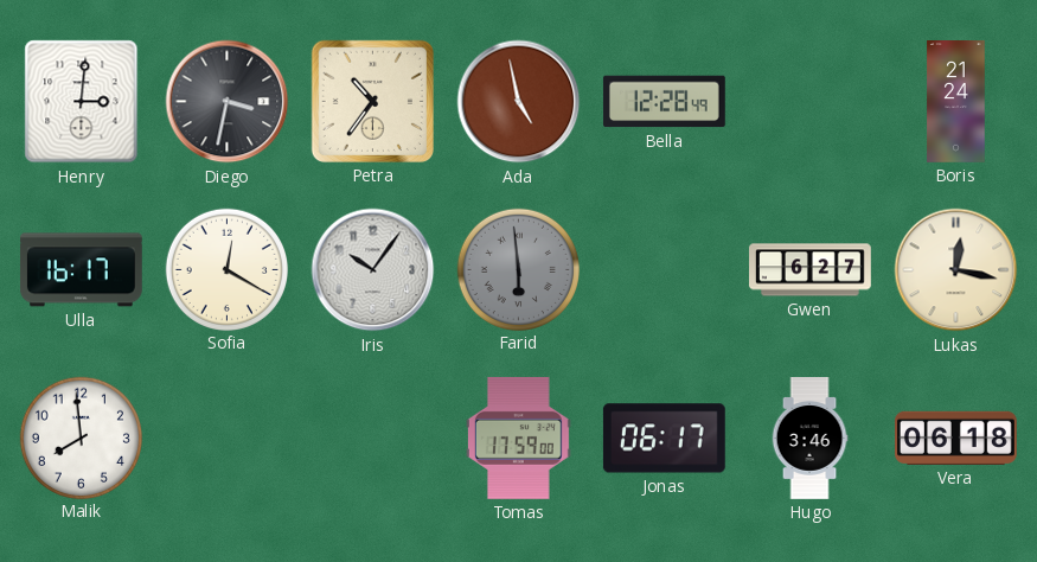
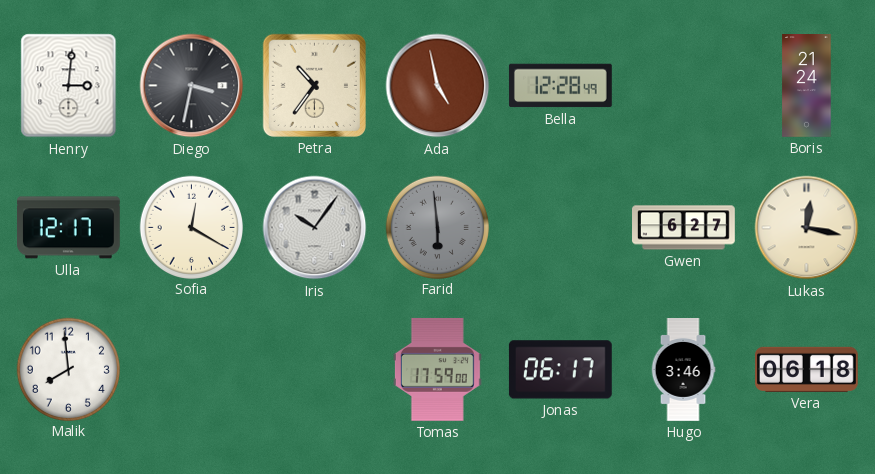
Ulla: 16:17 -> 12:17
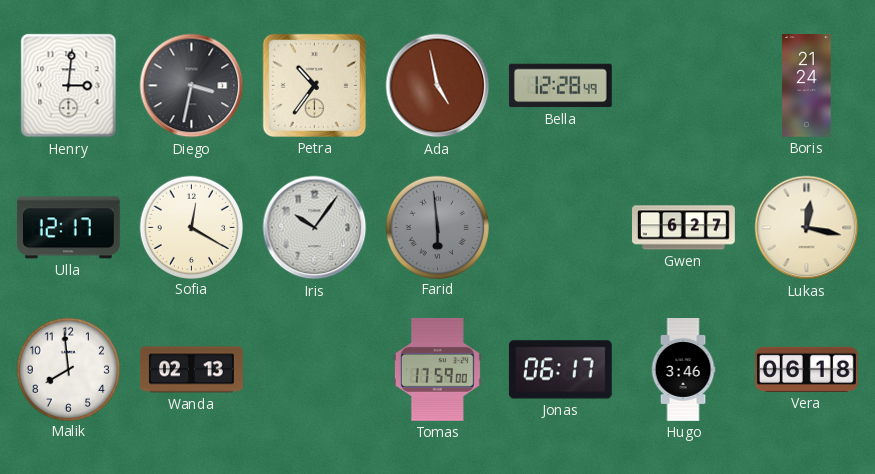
Wanda: none -> 02:13
